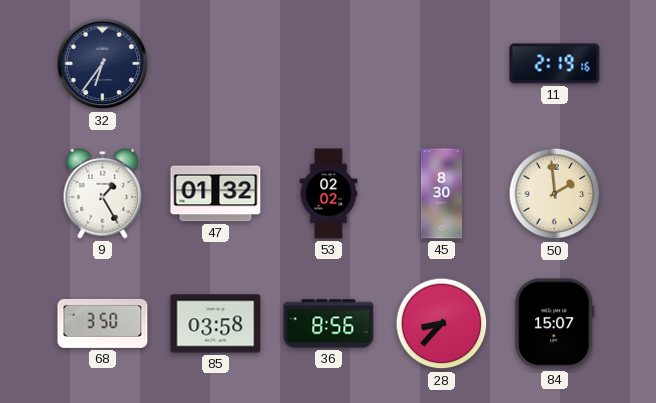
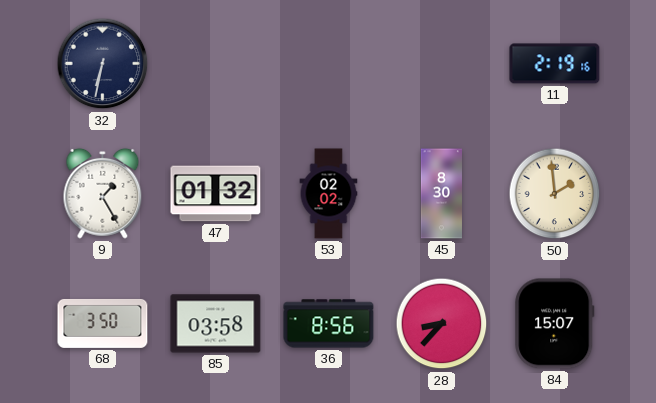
32: 6:36 -> 6:32
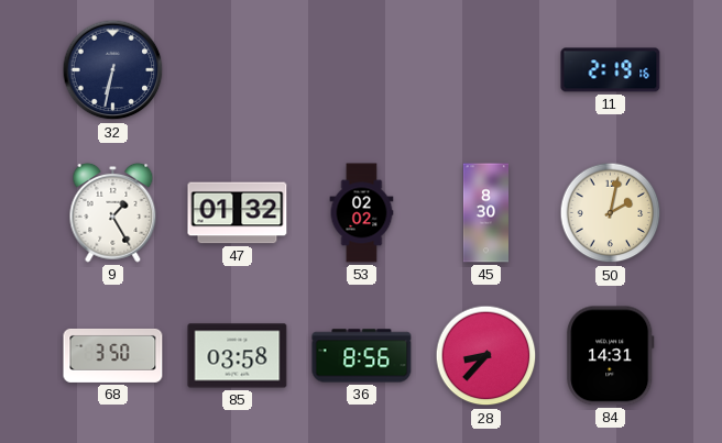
50: 1:59 -> 2:02
84: 15:07 -> 14:31
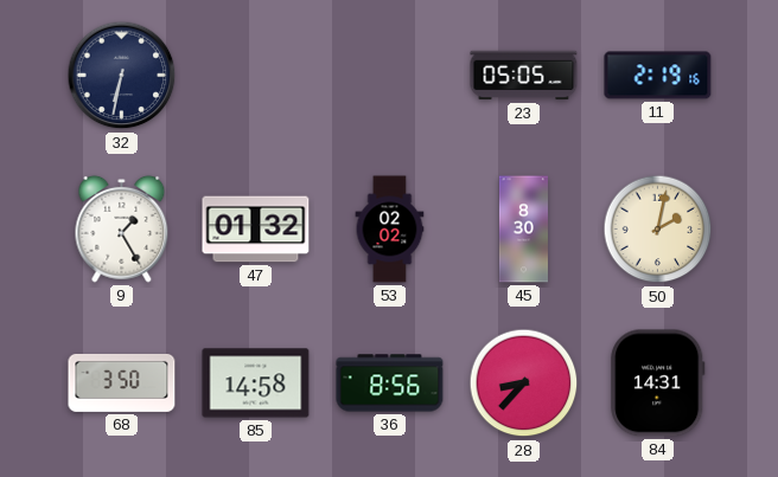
23: none -> 05:05
85: 03:58 -> 14:58
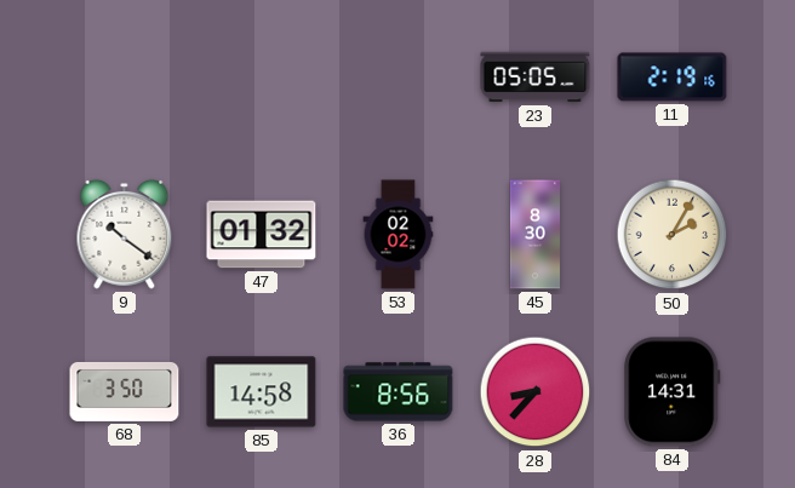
32: 6:32 -> none
9: 1:25 -> 10:21
50: 2:02 -> 2:05
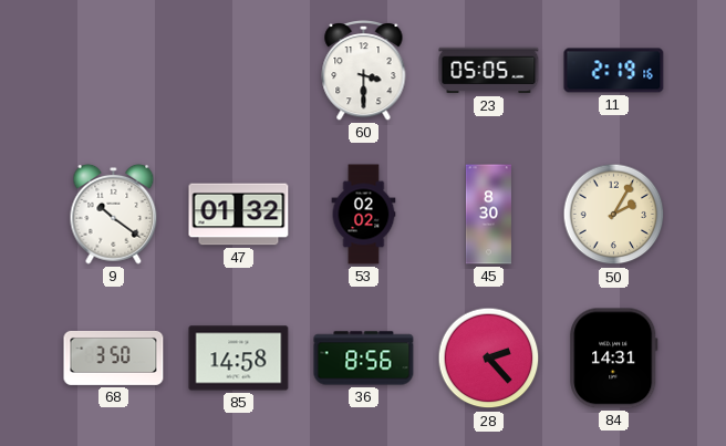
60: none -> 3:30
28: 8:37 -> 2:23
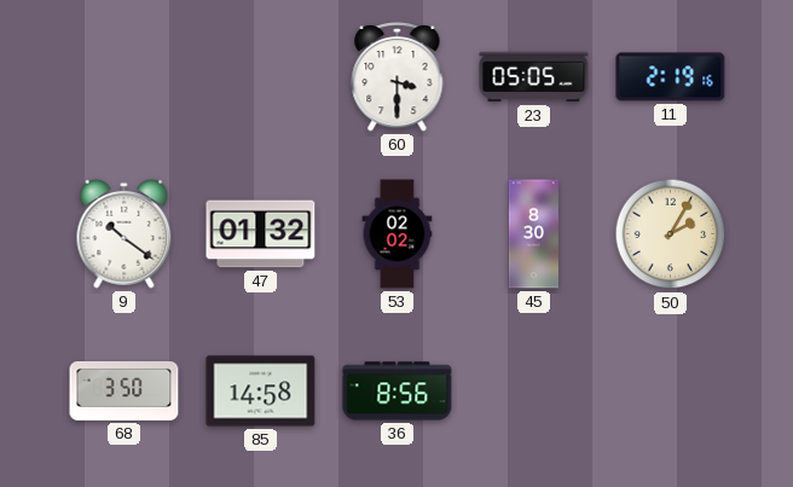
28: 2:23 -> none
84: 14:31 -> none
